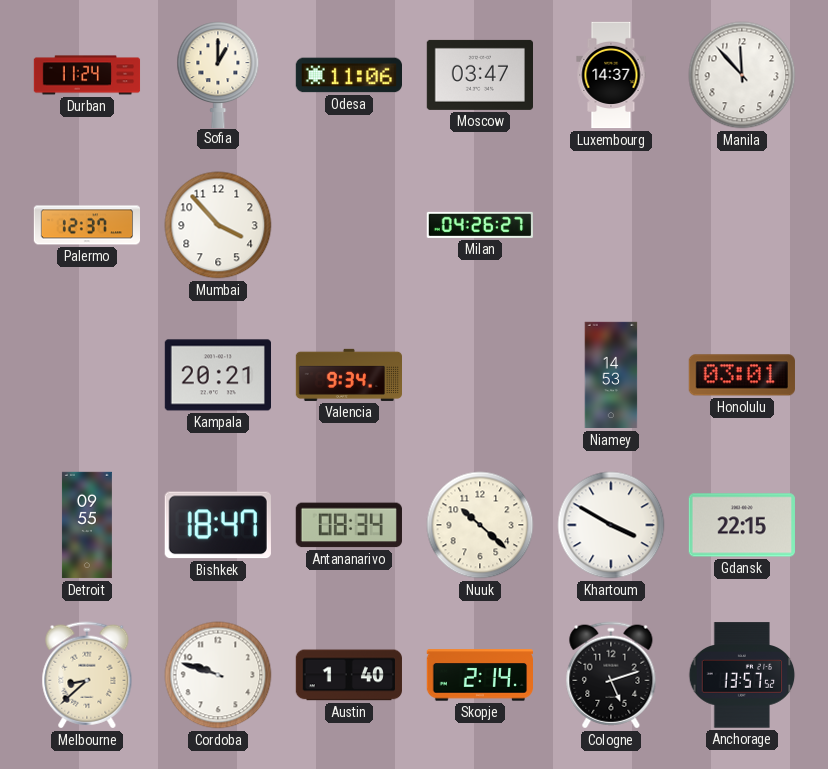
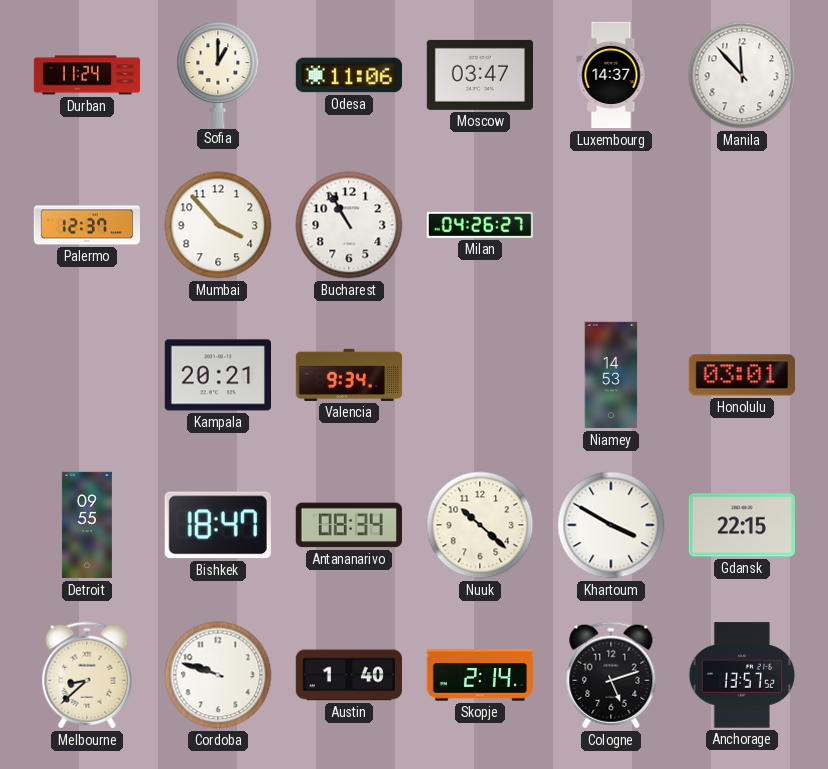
Bucharest: none -> 10:55
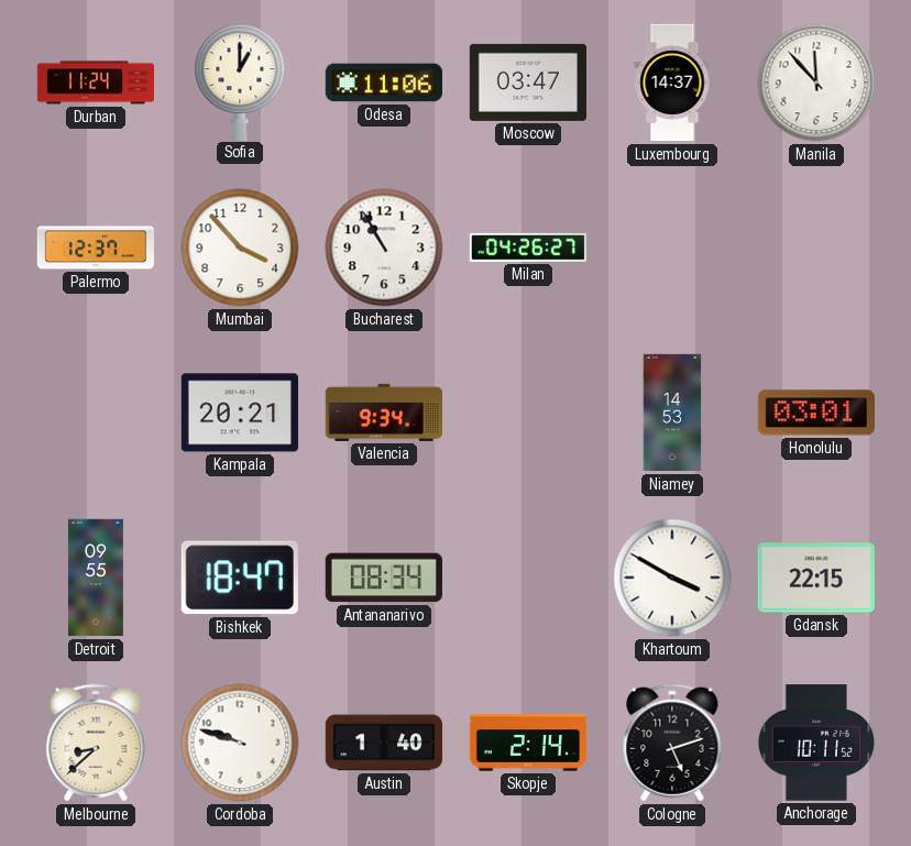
Nuuk: 10:22 -> none
Anchorage: 13:57 -> 10:11
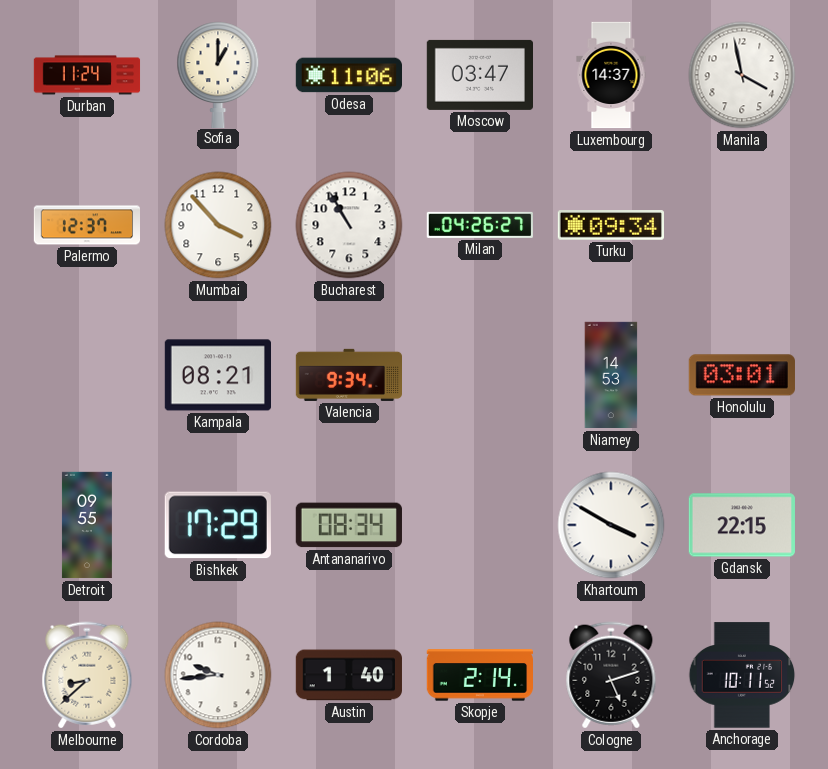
Manila: 11:53 -> 3:58
Turku: none -> 09:34
Kampala: 20:21 -> 08:21
Bishkek: 18:47 -> 17:29
Cordoba: 9:48 -> 9:44
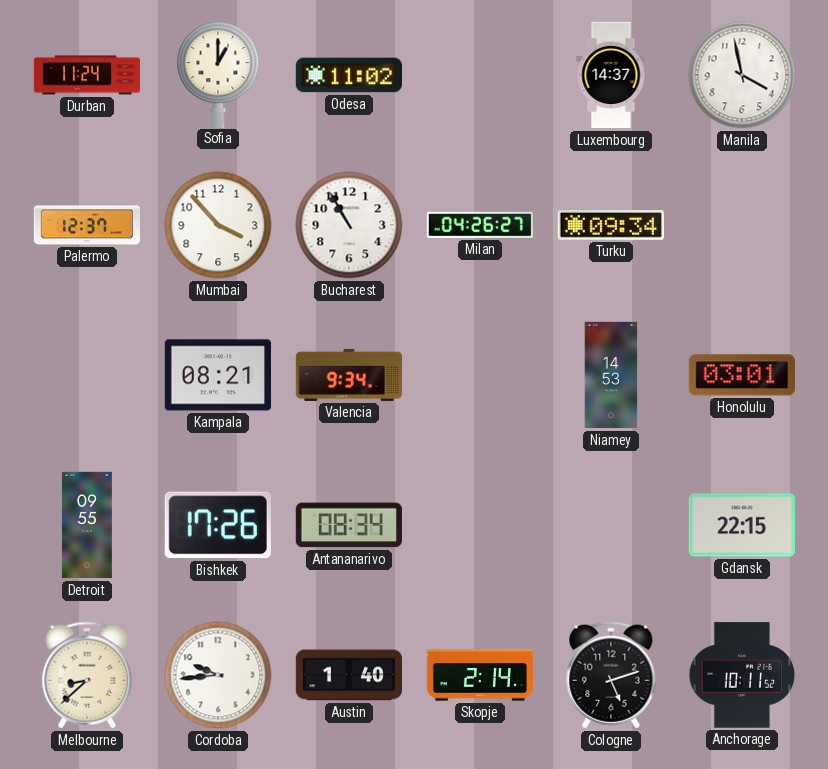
Odesa: 11:06 -> 11:02
Moscow: 03:47 -> none
Bishkek: 17:29 -> 17:26
Khartoum: 3:50 -> none
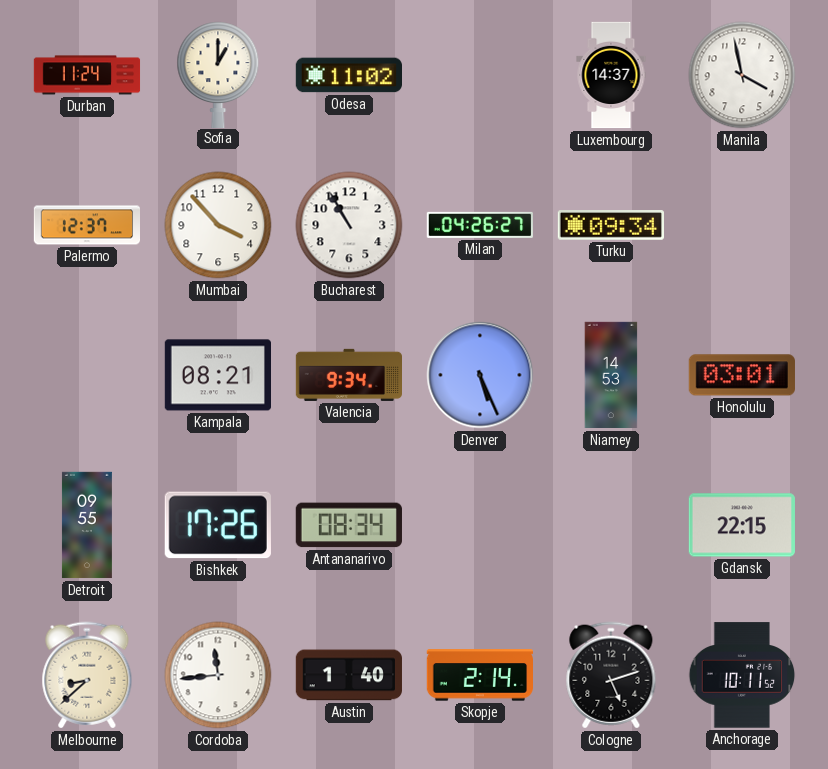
Denver: none -> 5:26
Cordoba: 9:44 -> 11:44
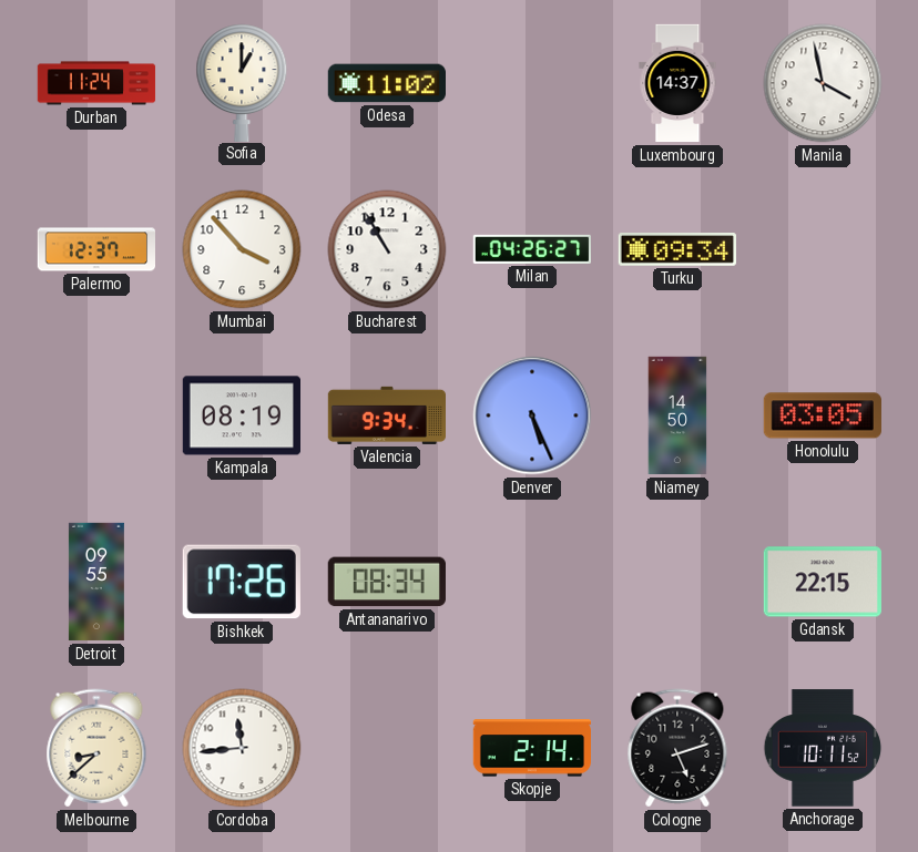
Kampala: 08:21 -> 08:19
Niamey: 14:53 -> 14:50
Honolulu: 03:01 -> 03:05
Austin: 1:40 -> none
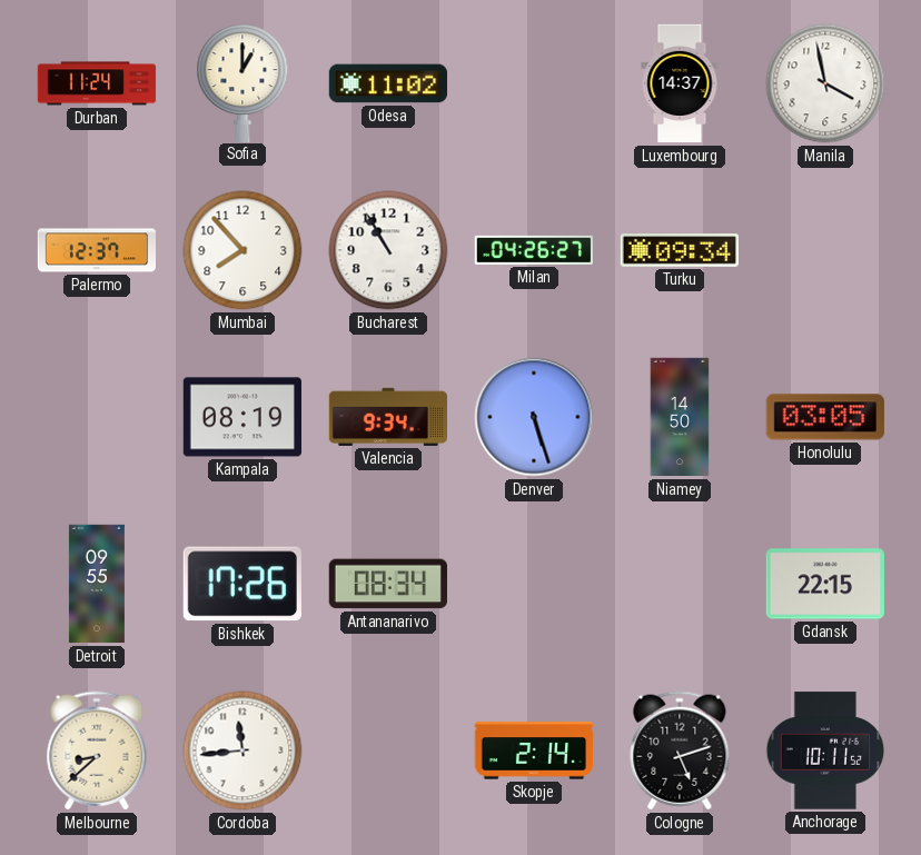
Mumbai: 3:53 -> 7:53
Denver: 5:26 -> 5:27
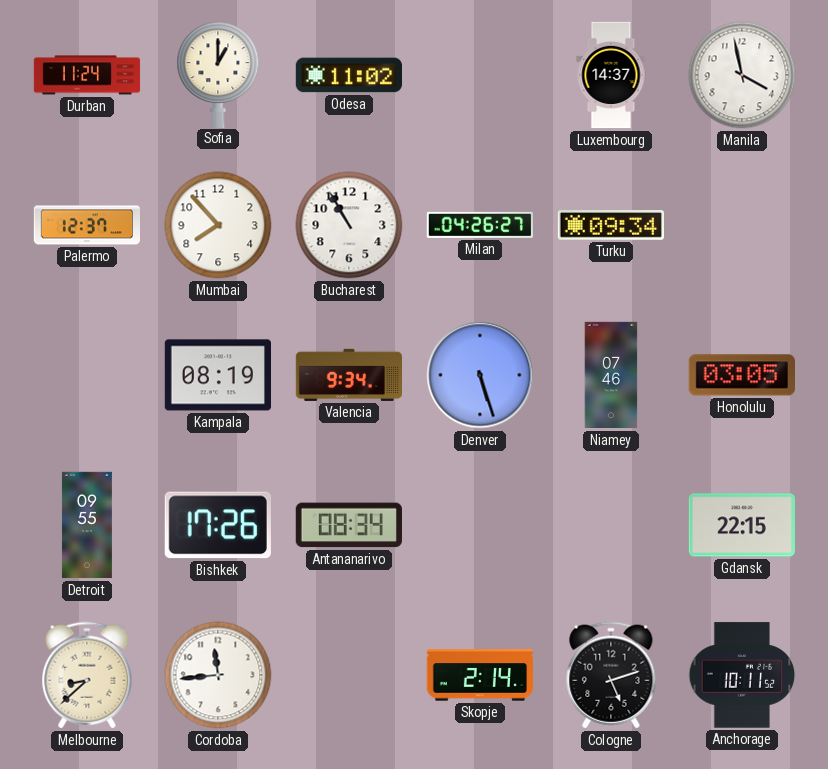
Niamey: 14:50 -> 07:46
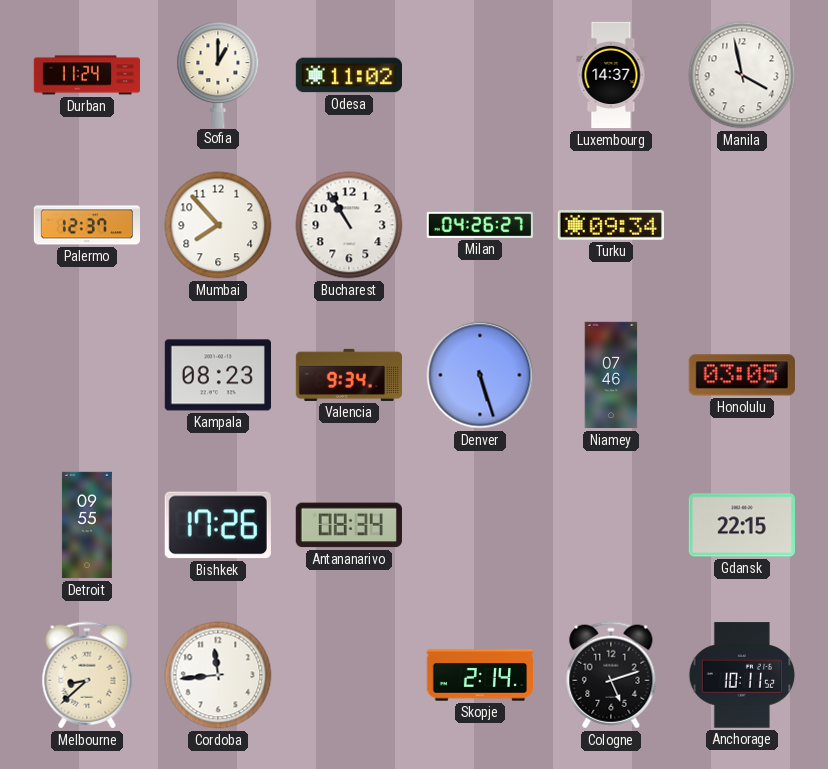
Kampala: 08:19 -> 08:23
